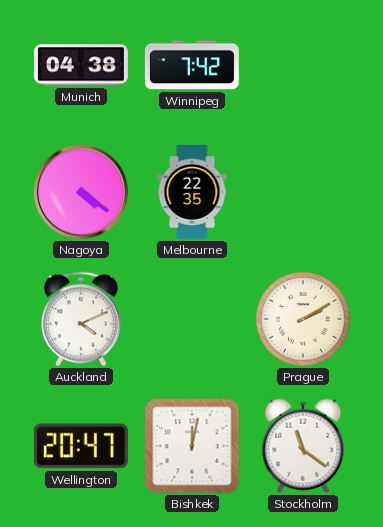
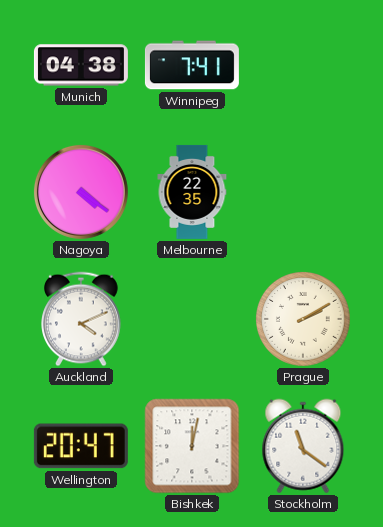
Winnipeg: 7:42 -> 7:41
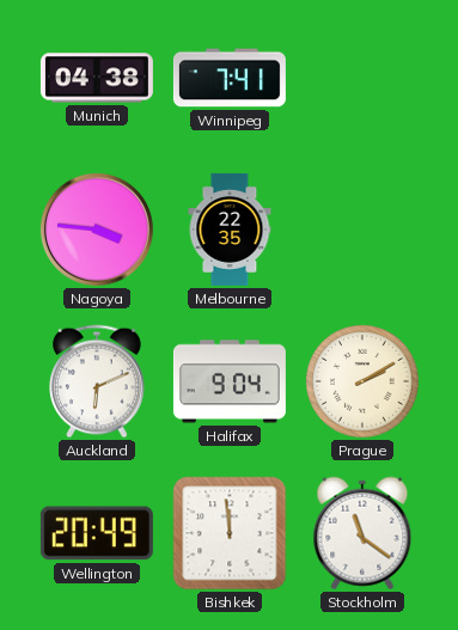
Nagoya: 4:21 -> 3:46
Auckland: 4:11 -> 6:11
Halifax: none -> 9:04
Wellington: 20:47 -> 20:49
Bishkek: 12:02 -> 11:59
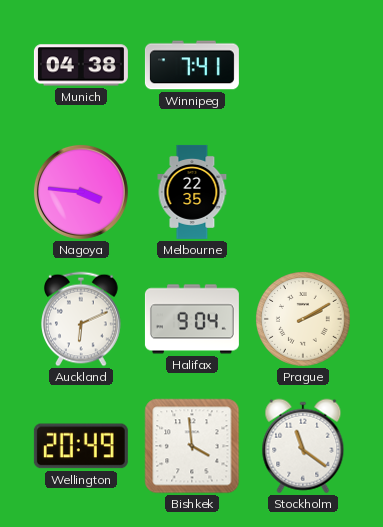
Bishkek: 11:59 -> 3:59
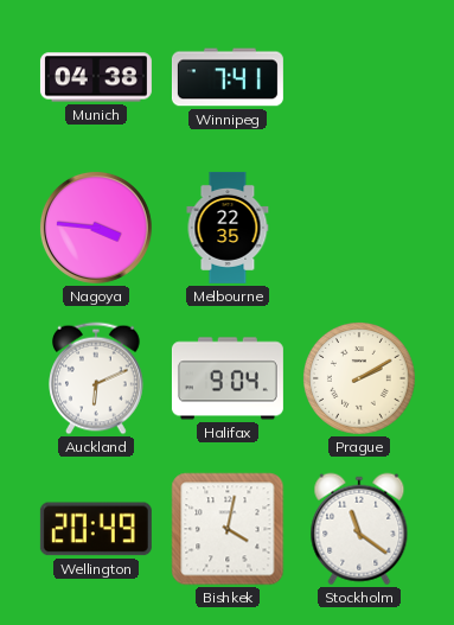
Bishkek: 3:59 -> 4:02
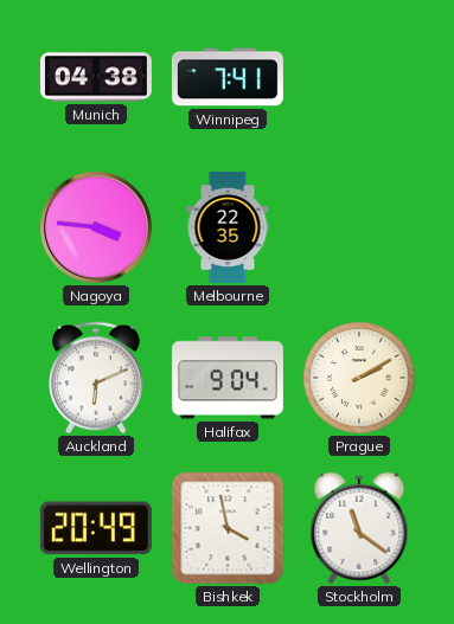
Bishkek: 4:02 -> 3:58
